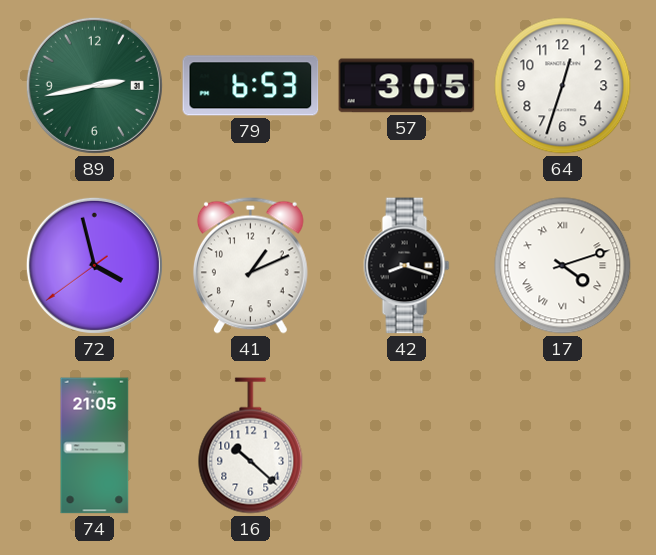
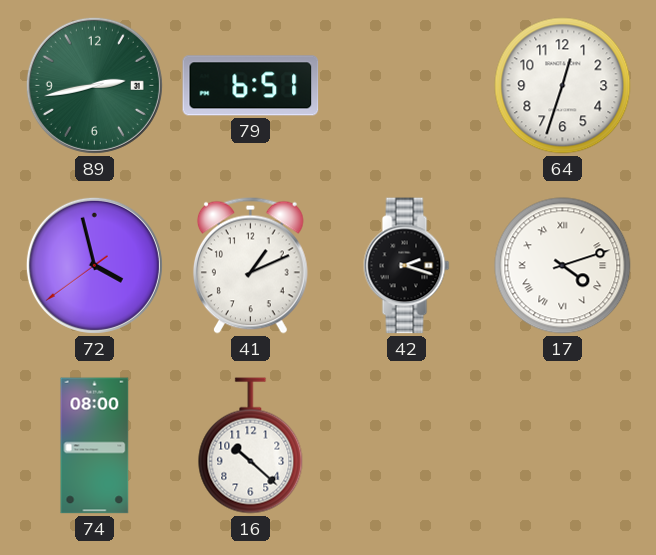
79: 6:53 -> 6:51
57: 3:05 -> none
42: 8:18 -> 2:18
74: 21:05 -> 08:00
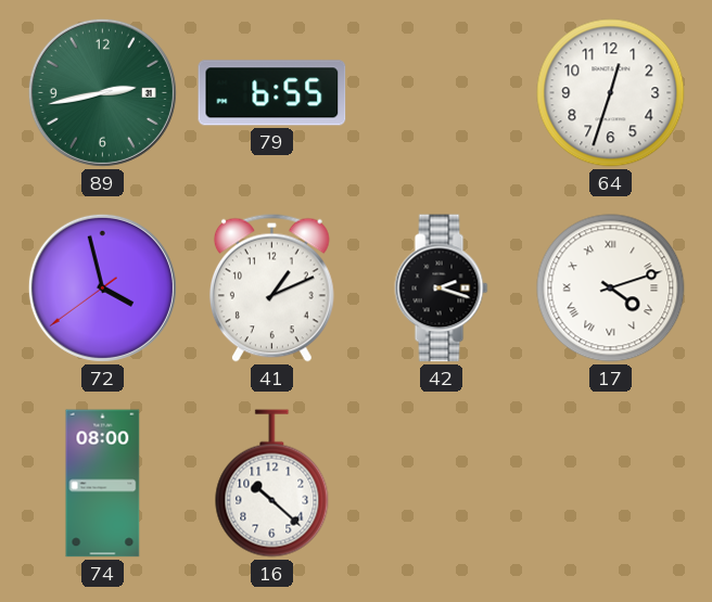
79: 6:51 -> 6:55
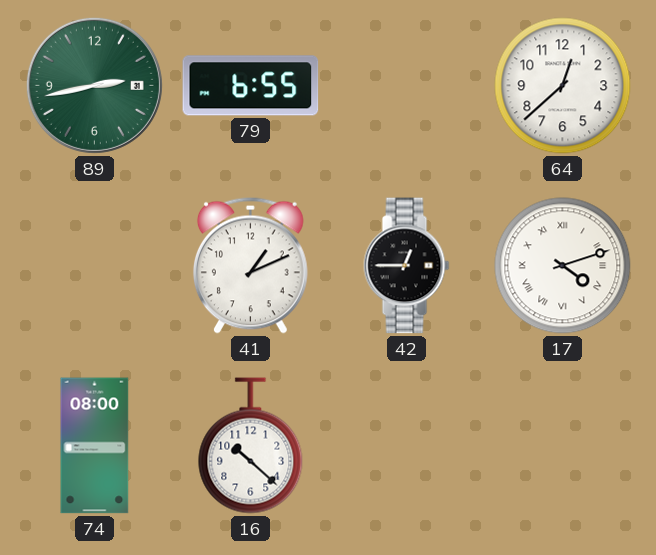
64: 12:33 -> 12:38
72: 3:57 -> none
42: 2:18 -> 12:45
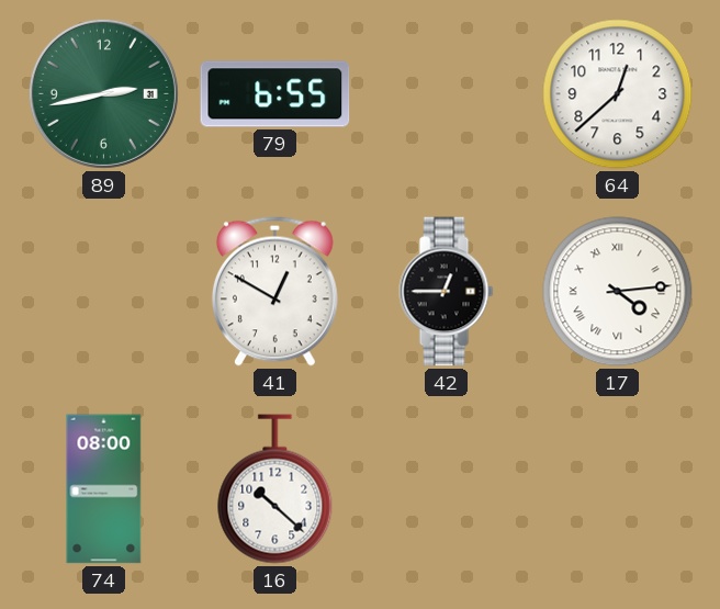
41: 1:11 -> 12:50
17: 4:12 -> 4:14
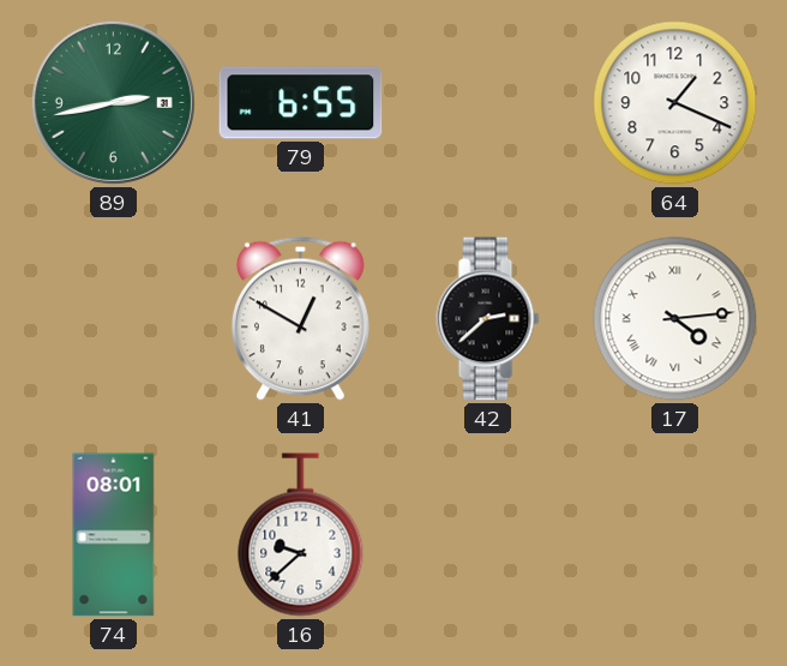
64: 12:38 -> 1:19
42: 12:45 -> 2:38
74: 08:00 -> 08:01
16: 10:22 -> 9:38
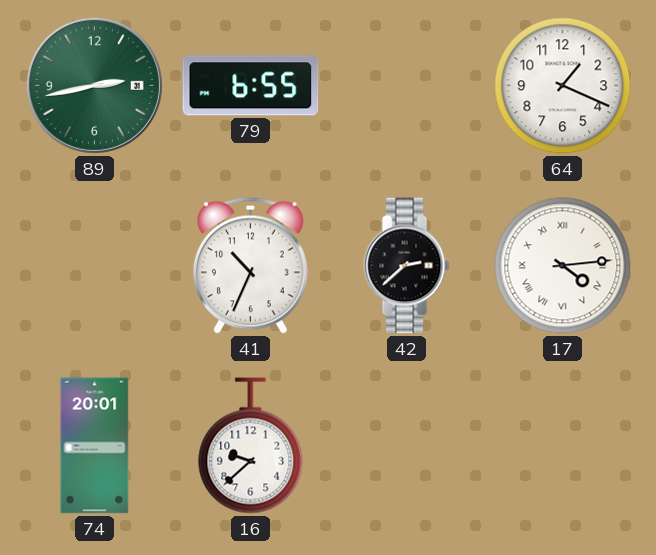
41: 12:50 -> 10:34
74: 08:01 -> 20:01
